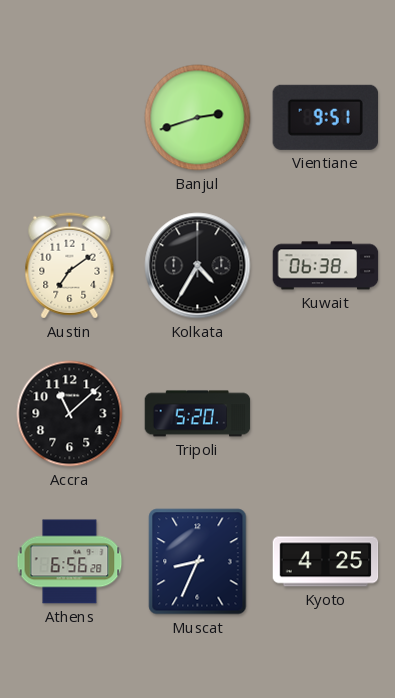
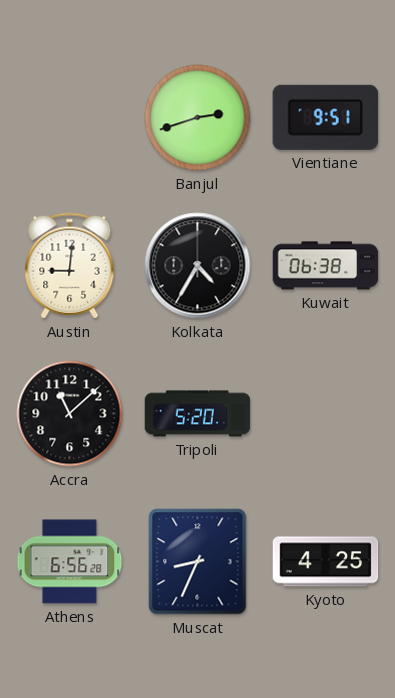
Austin: 7:09 -> 9:01
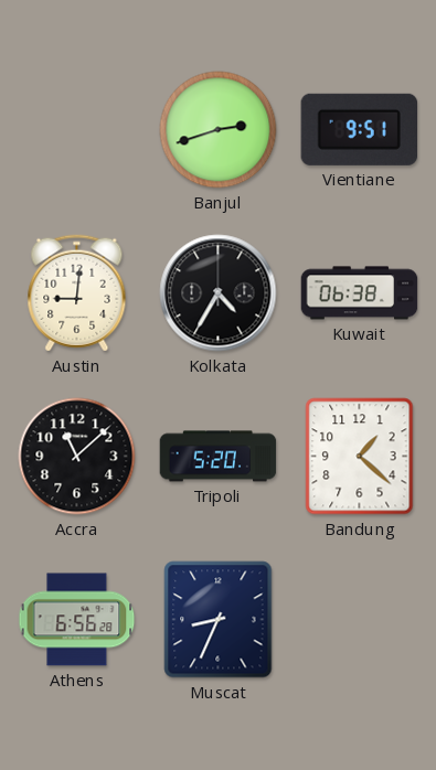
Bandung: none -> 1:22
Kyoto: 4:25 -> none
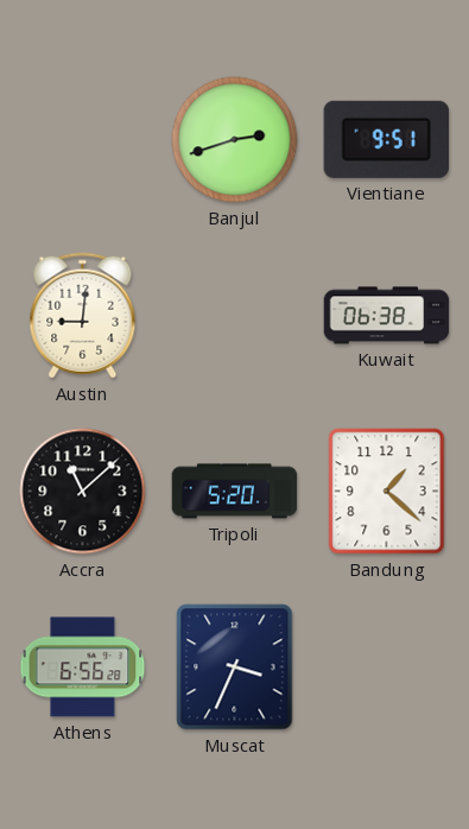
Kolkata: 4:35 -> none
Muscat: 8:34 -> 3:34
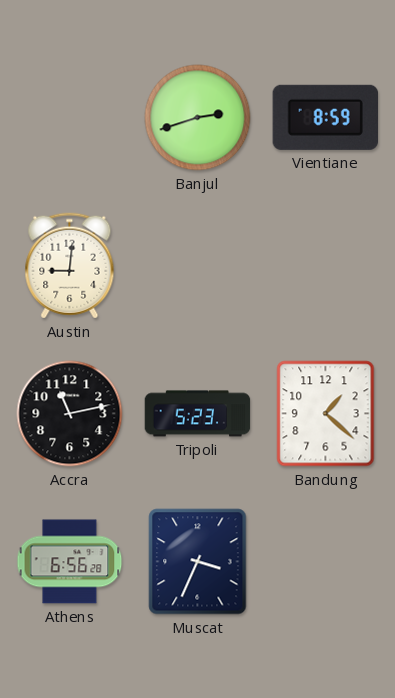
Vientiane: 9:51 -> 8:59
Kuwait: 06:38 -> none
Accra: 11:08 -> 11:13
Tripoli: 5:20 -> 5:23
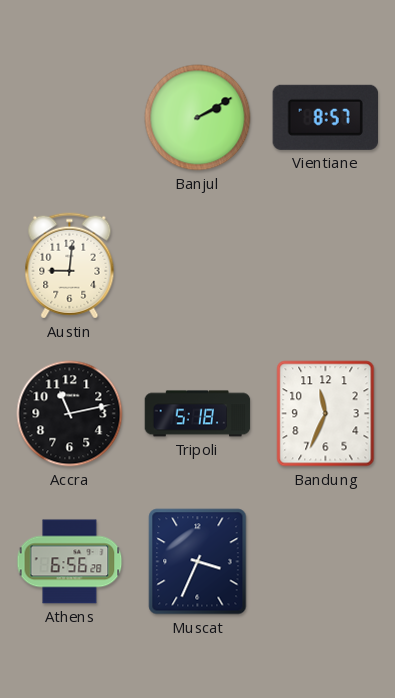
Banjul: 2:42 -> 2:10
Vientiane: 8:59 -> 8:57
Tripoli: 5:23 -> 5:18
Bandung: 1:22 -> 11:34
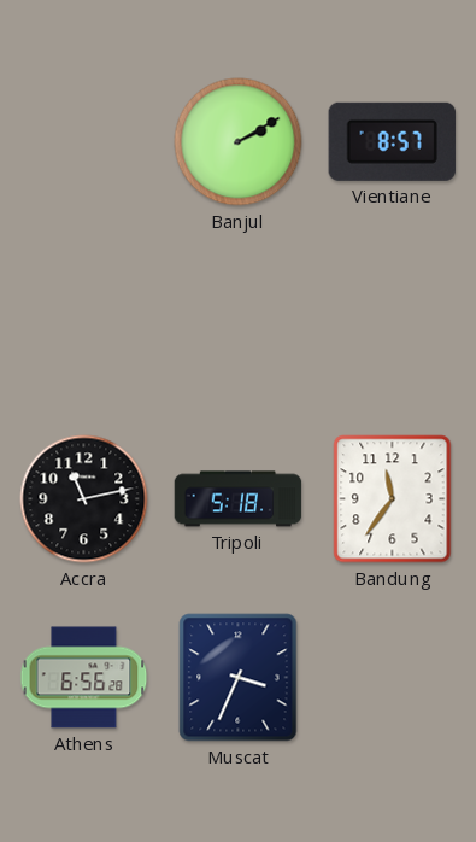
Austin: 9:01 -> none
Bandung: 11:34 -> 11:36
